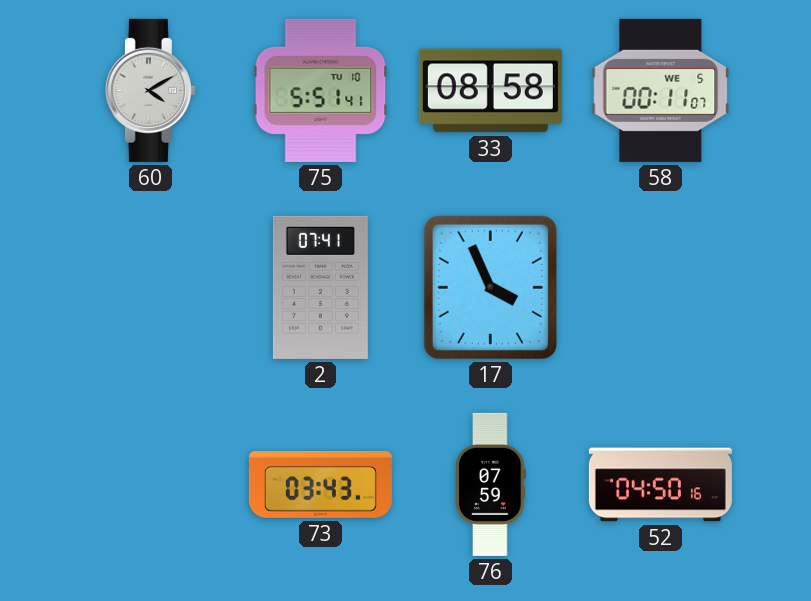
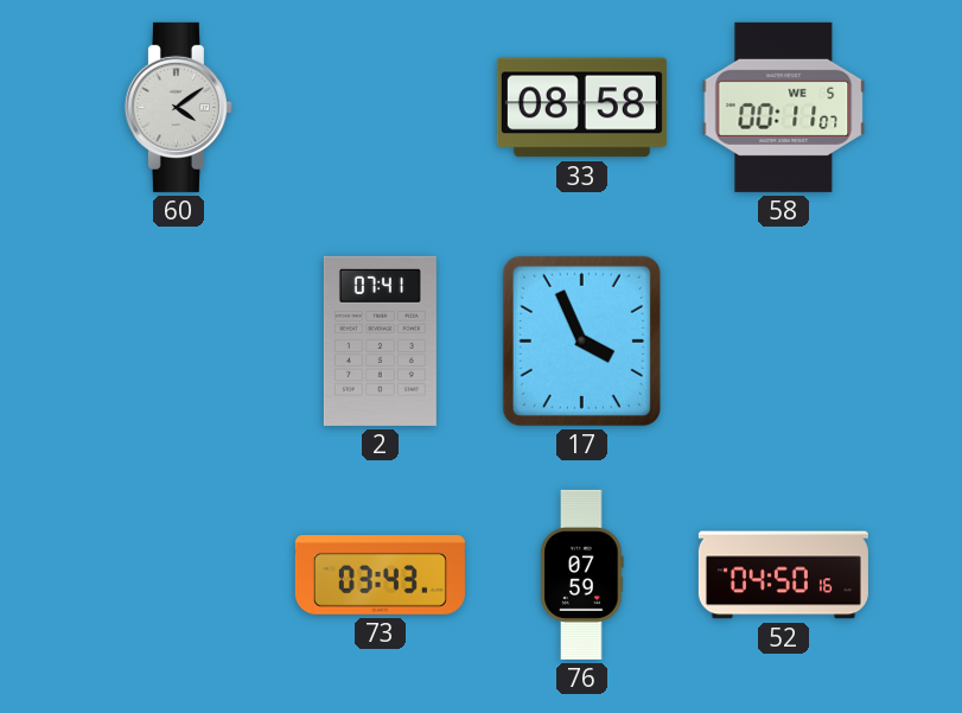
60: 4:10 -> 4:09
75: 5:51 -> none
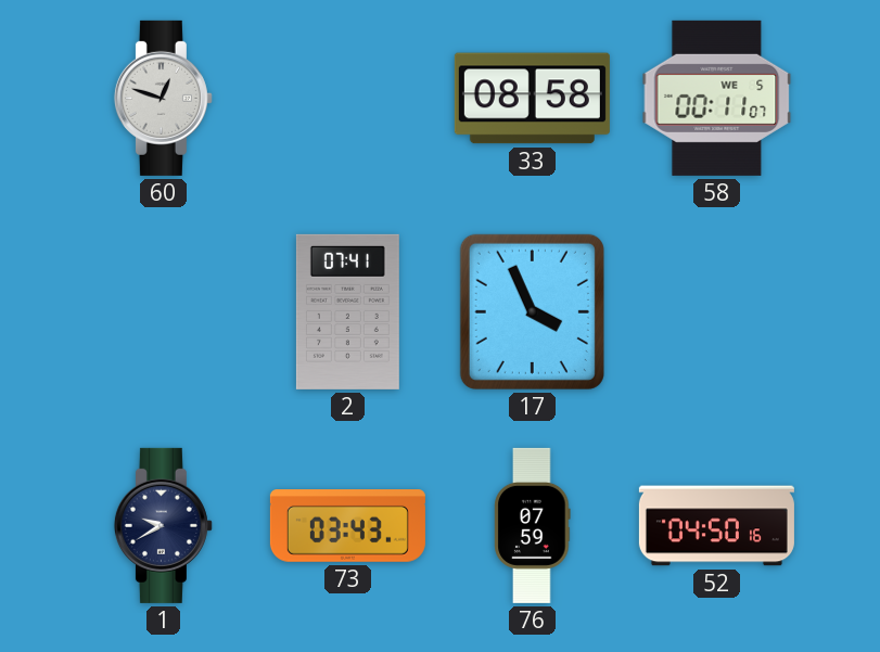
60: 4:09 -> 12:48
1: none -> 9:40
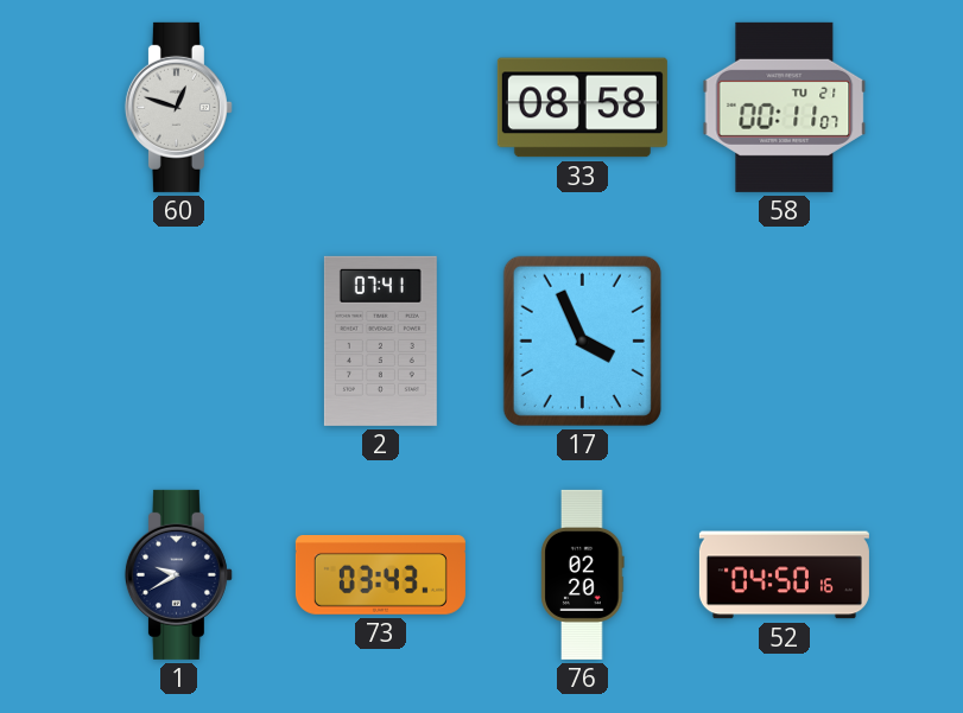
58 date: WE 5 -> TU 21
76: 07:59 -> 02:20
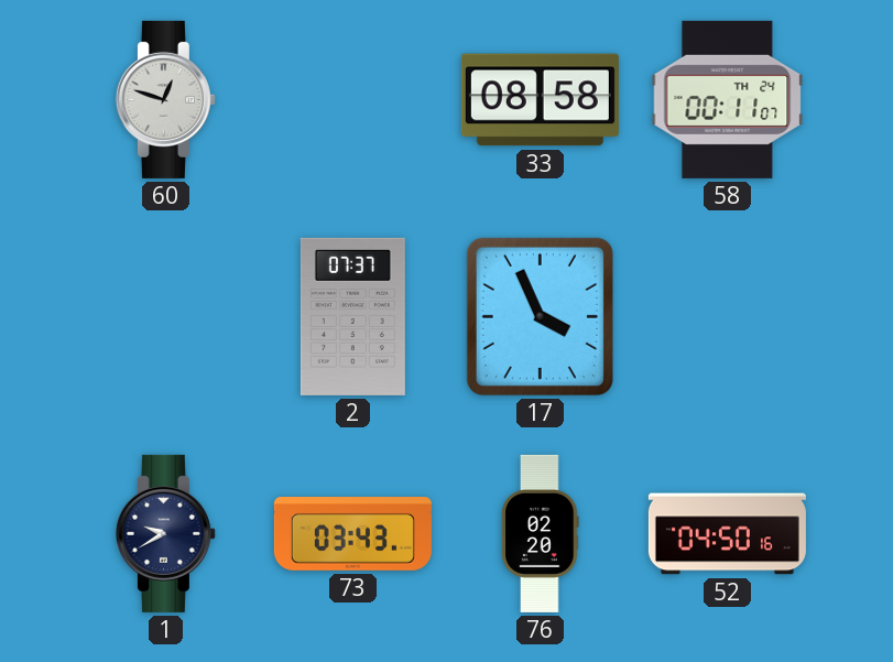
58 date: TU 21 -> TH 24
2: 07:41 -> 07:37
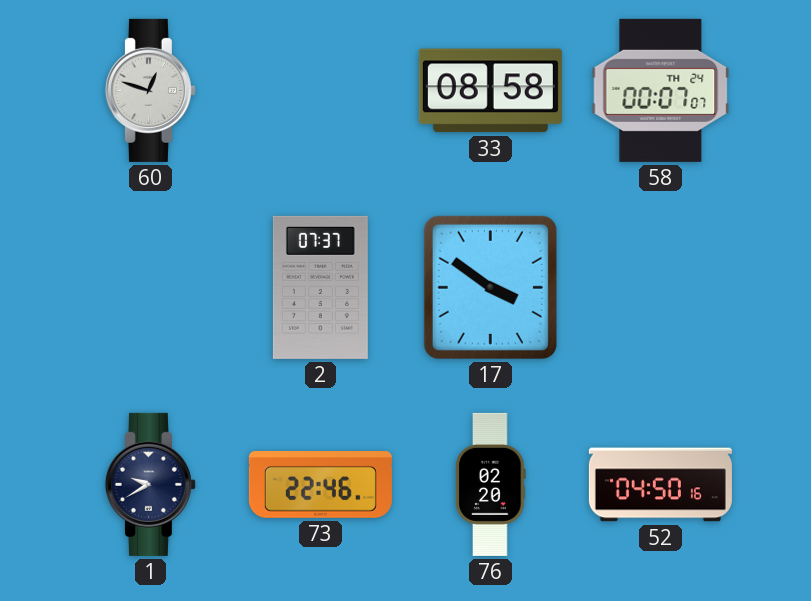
58: 00:11 -> 00:07
17: 3:56 -> 3:51
73: 03:43 -> 22:46
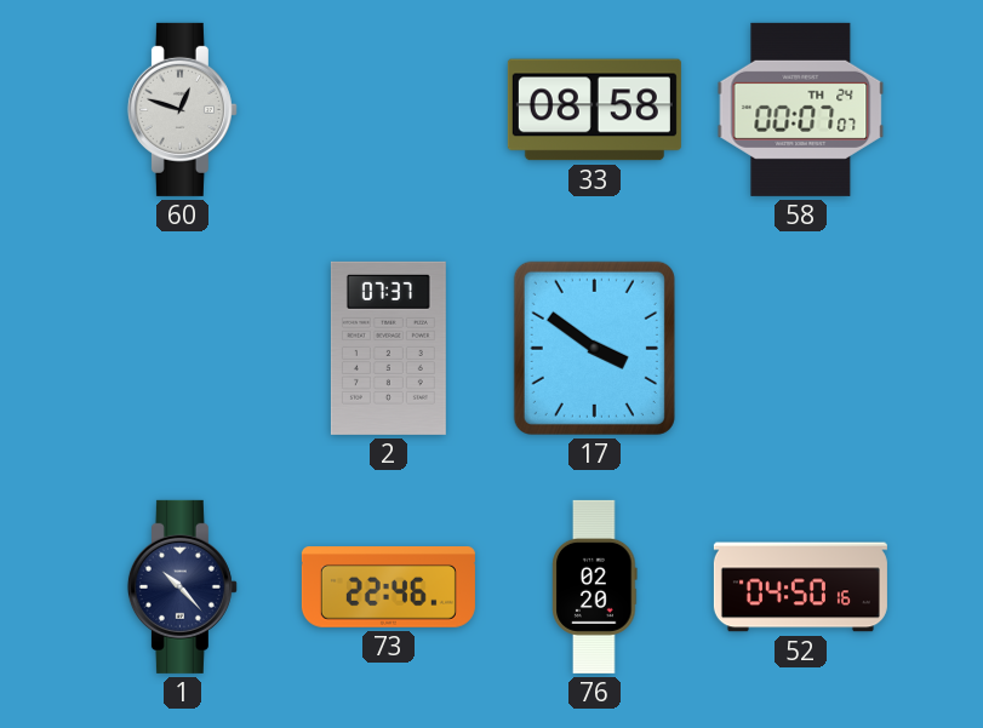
1: 9:40 -> 10:23
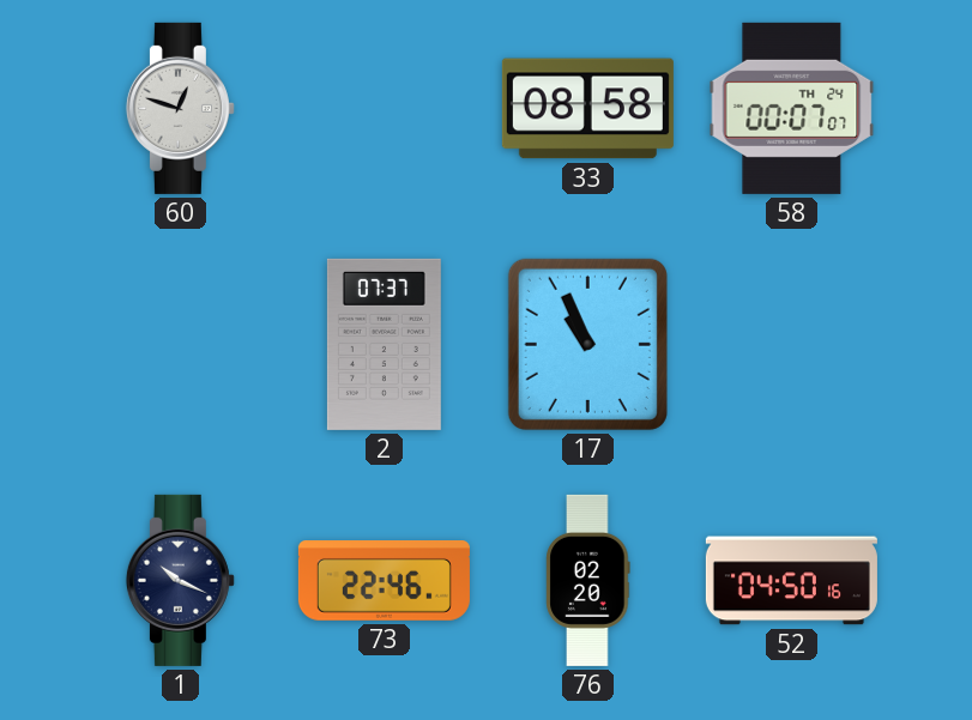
17: 3:51 -> 10:56
1: 10:23 -> 10:19
